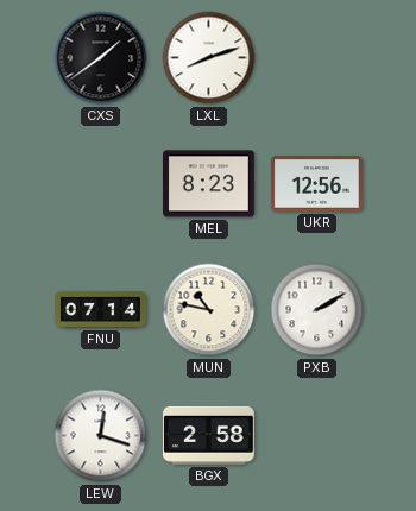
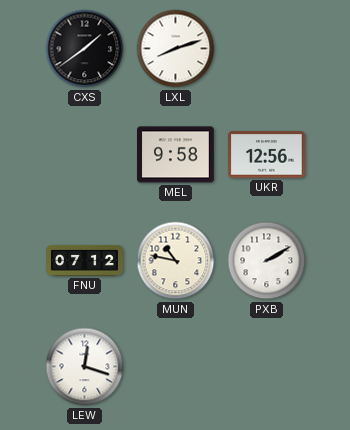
MEL: 8:23 -> 9:58
FNU: 07:14 -> 07:12
BGX: 2:58 -> none
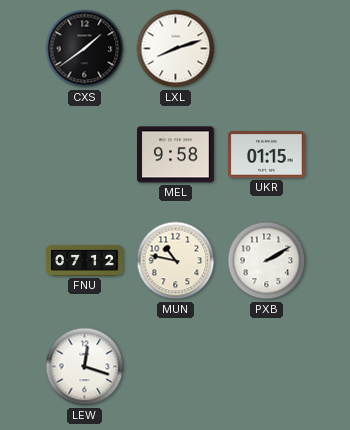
UKR: 12:56 -> 01:15
